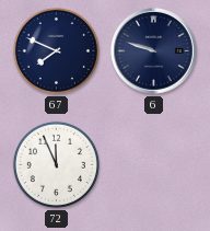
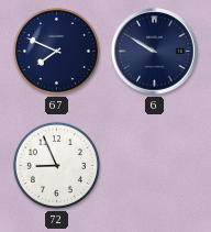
6: 9:48 -> 9:50
72: 11:56 -> 8:56
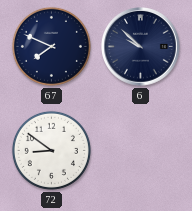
6: 9:50 -> 9:52
72: 8:56 -> 8:51
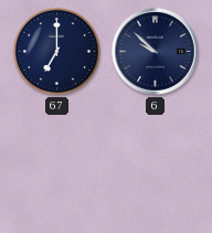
67: 7:49 -> 7:00
72: 8:51 -> none
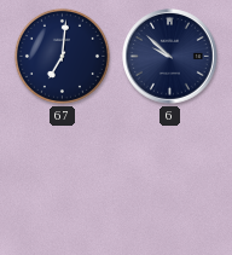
67: 7:00 -> 7:01
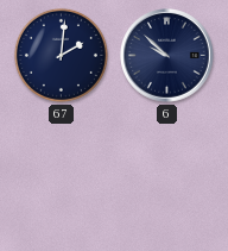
67: 7:01 -> 2:01
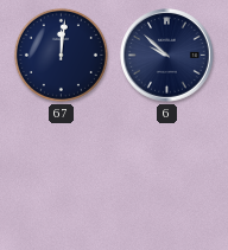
67: 2:01 -> 12:01
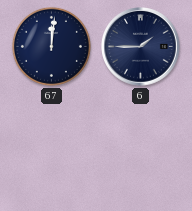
6: 9:52 -> 1:45
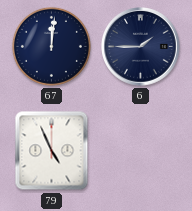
79: none -> 4:56
